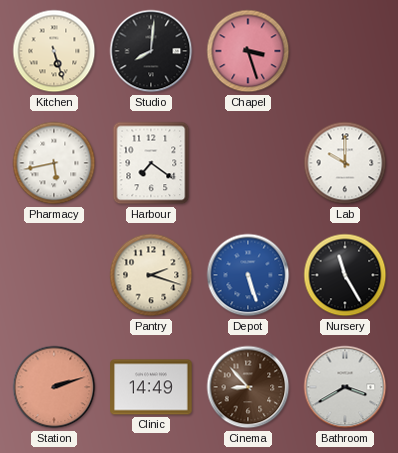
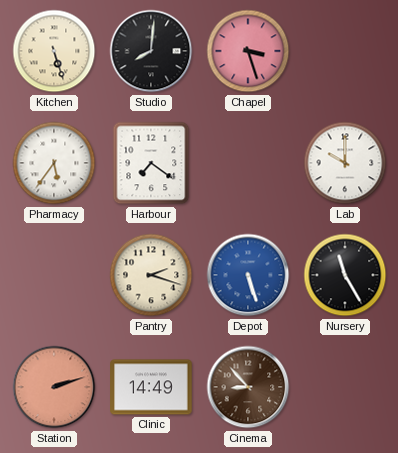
Pharmacy: 5:43 -> 5:36
Bathroom: 3:40 -> none
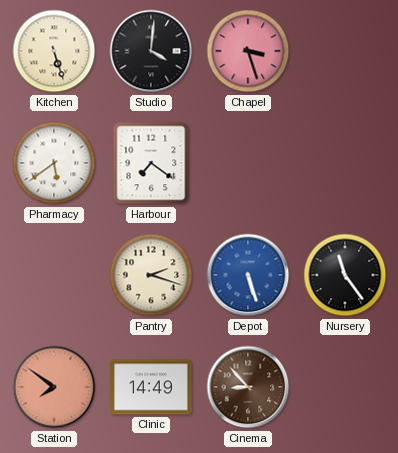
Studio: 8:01 -> 4:01
Pharmacy: 5:36 -> 5:39
Lab: 10:00 -> none
Nursery: 11:25 -> 11:24
Station: 2:12 -> 7:51
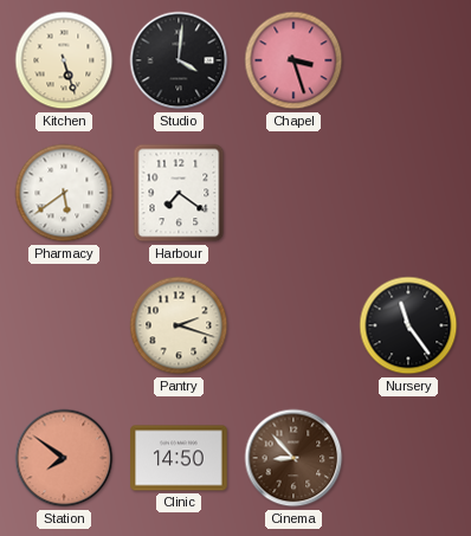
Depot: 5:27 -> none
Clinic: 14:49 -> 14:50
